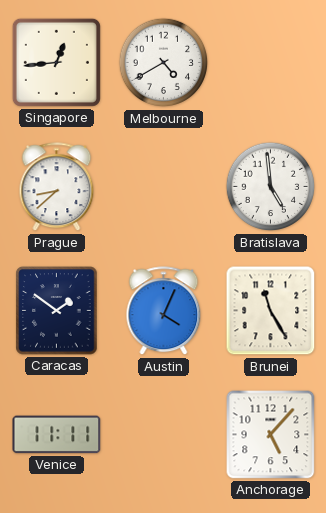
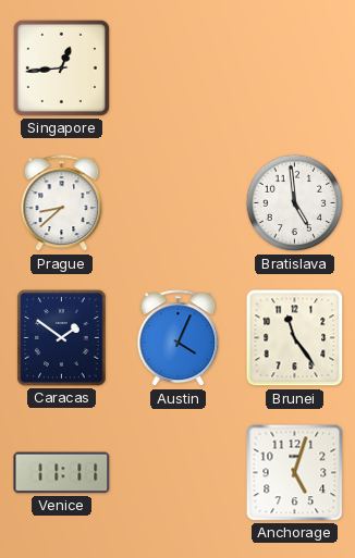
Melbourne: 4:40 -> none
Brunei: 11:25 -> 11:24
Anchorage: 5:07 -> 5:03
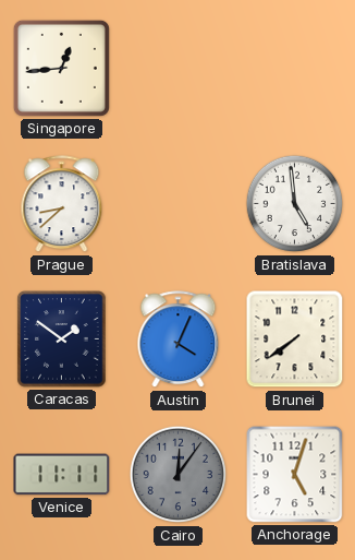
Brunei: 11:24 -> 7:39
Cairo: none -> 12:06
